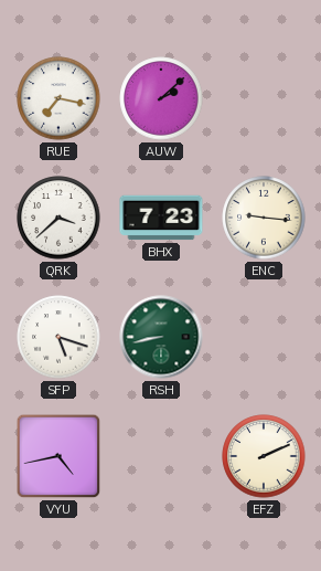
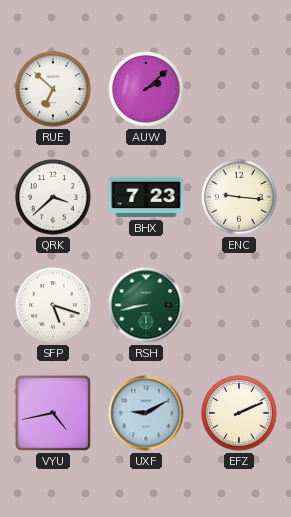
RUE: 7:17 -> 6:52
UXF: none -> 9:10
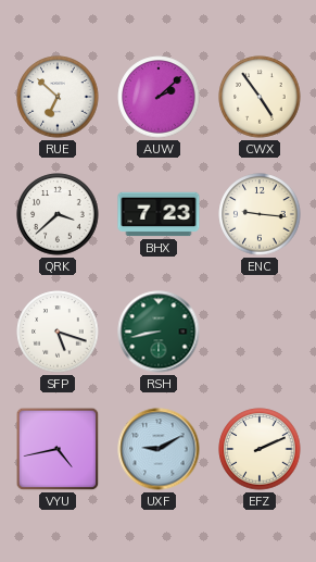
CWX: none -> 4:54
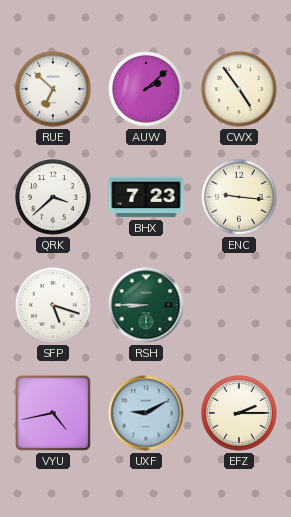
RSH: 8:43 -> 8:45
EFZ: 2:11 -> 2:15
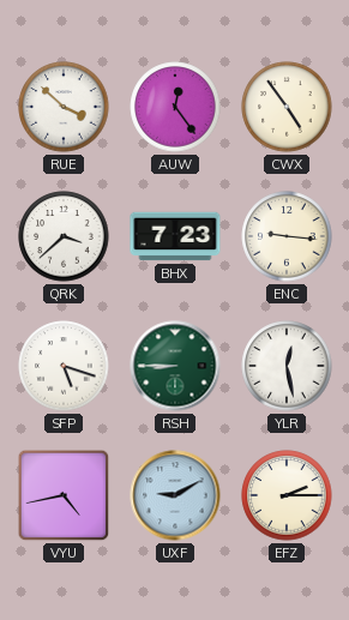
RUE: 6:52 -> 3:52
AUW: 2:08 -> 12:24
YLR: none -> 12:28
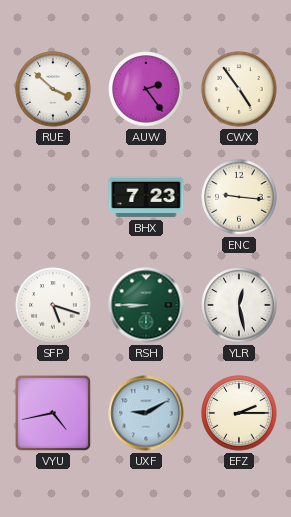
AUW: 12:24 -> 2:24
QRK: 3:38 -> none
